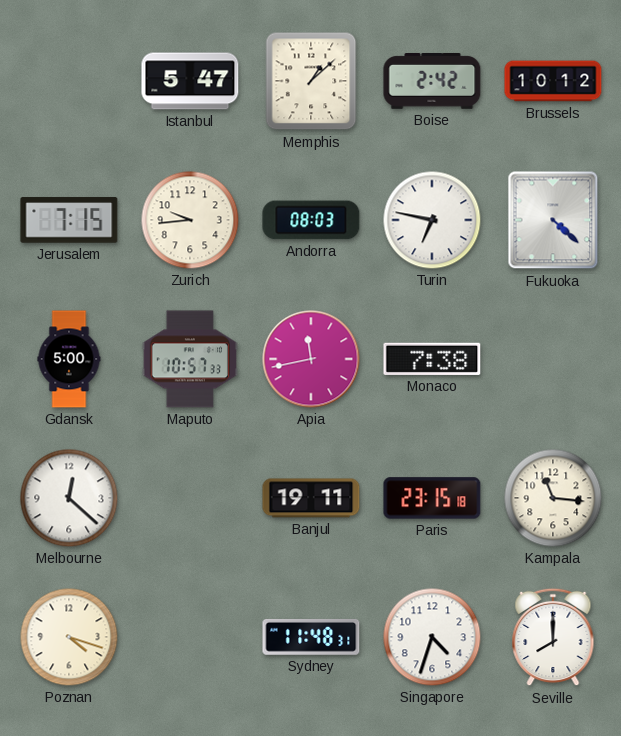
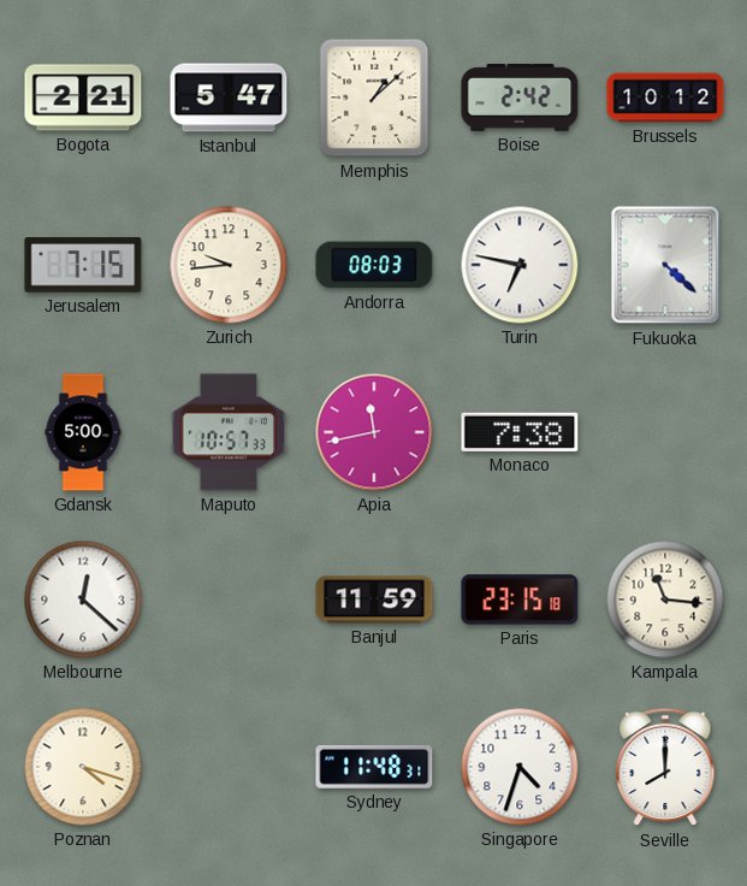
Bogota: none -> 2:21
Banjul: 19:11 -> 11:59
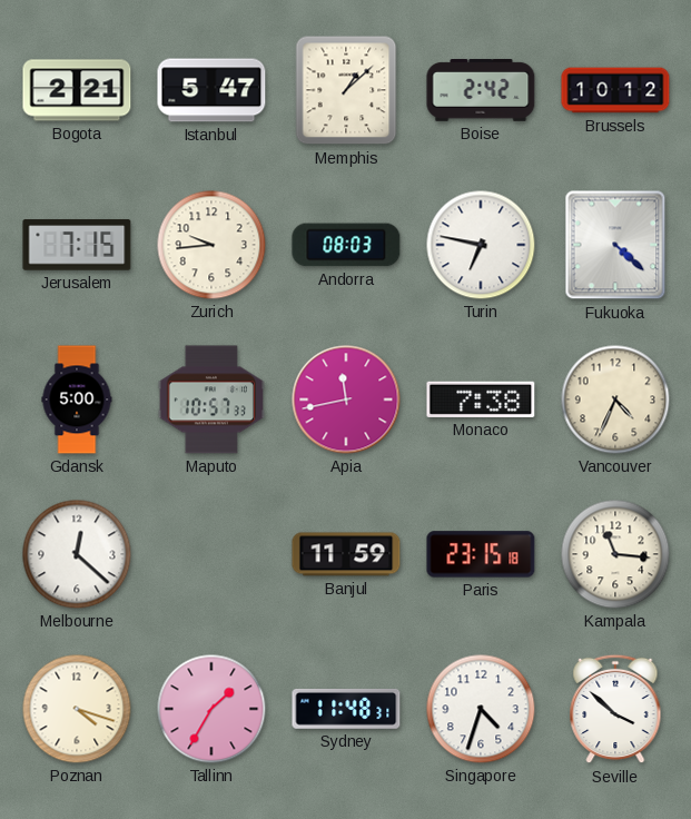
Vancouver: none -> 4:34
Tallinn: none -> 1:35
Seville: 8:00 -> 3:52
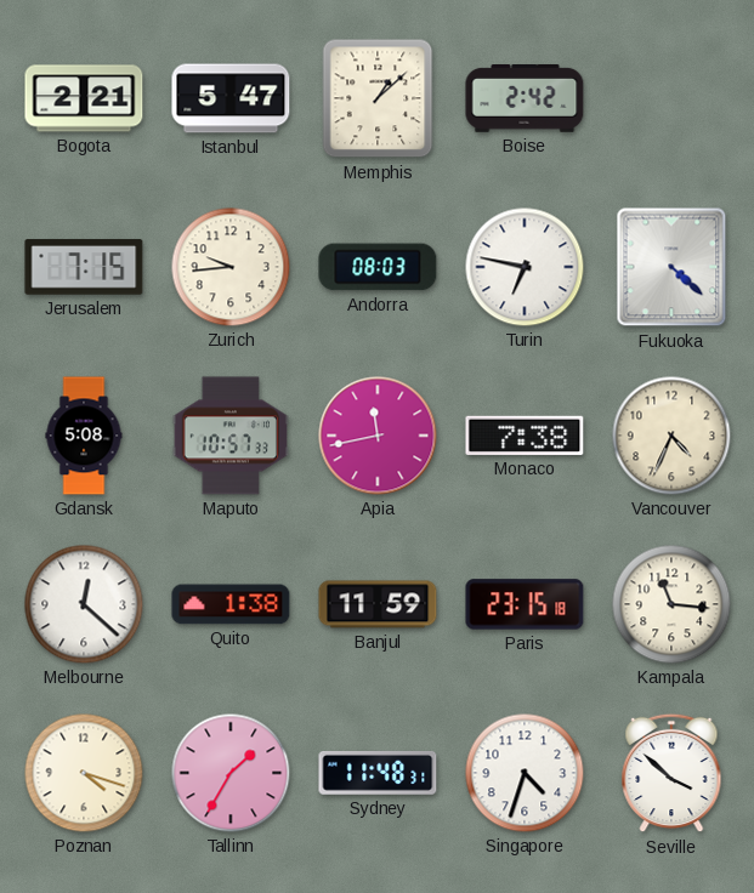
Brussels: 10:12 -> none
Gdansk: 5:00 -> 5:08
Quito: none -> 1:38
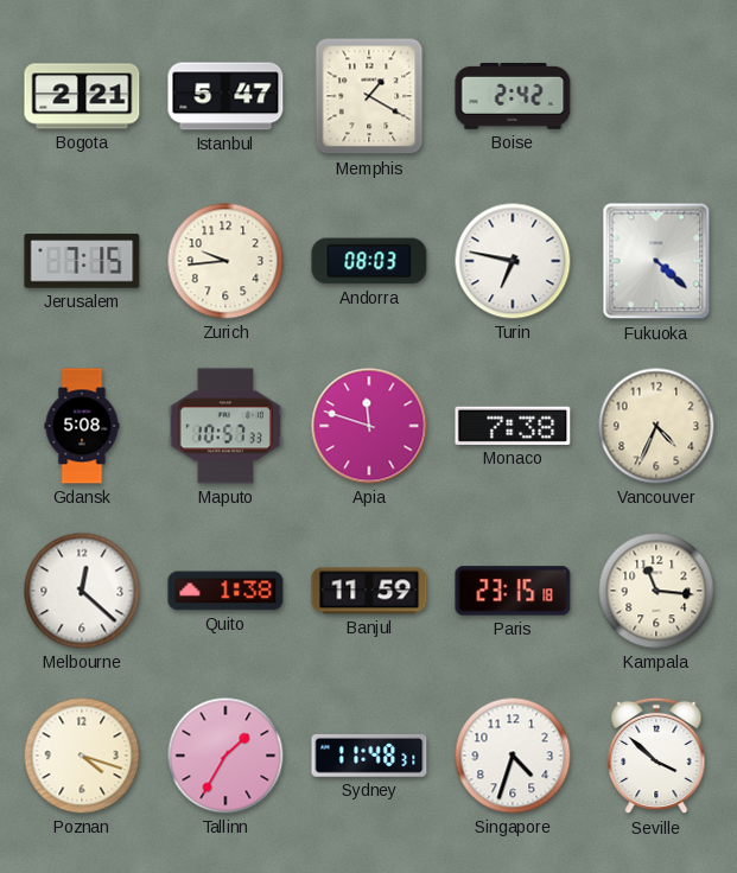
Memphis: 1:08 -> 1:20
Apia: 11:43 -> 11:48
